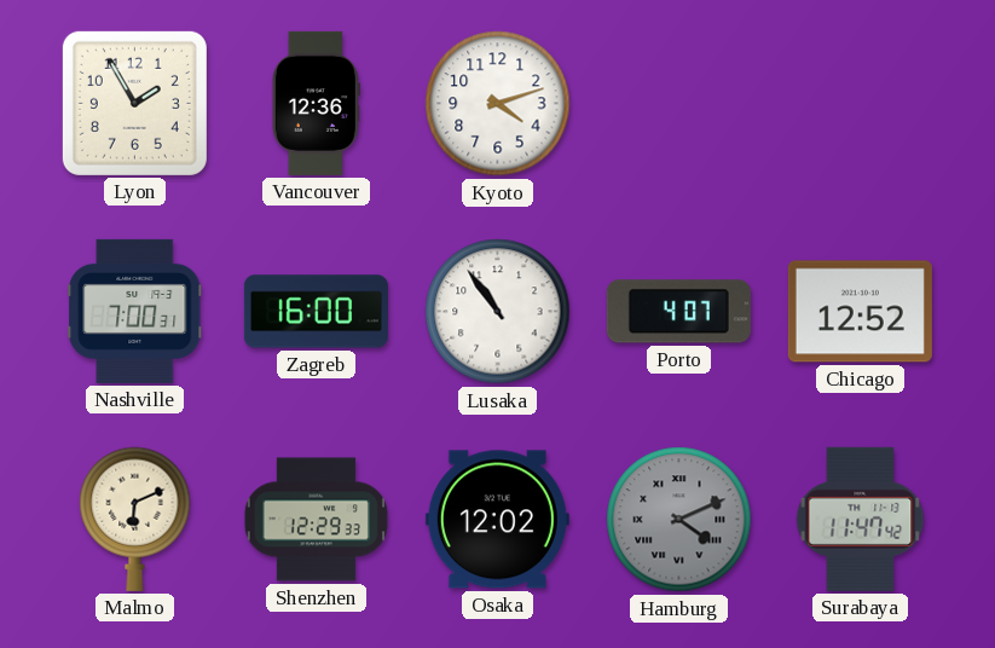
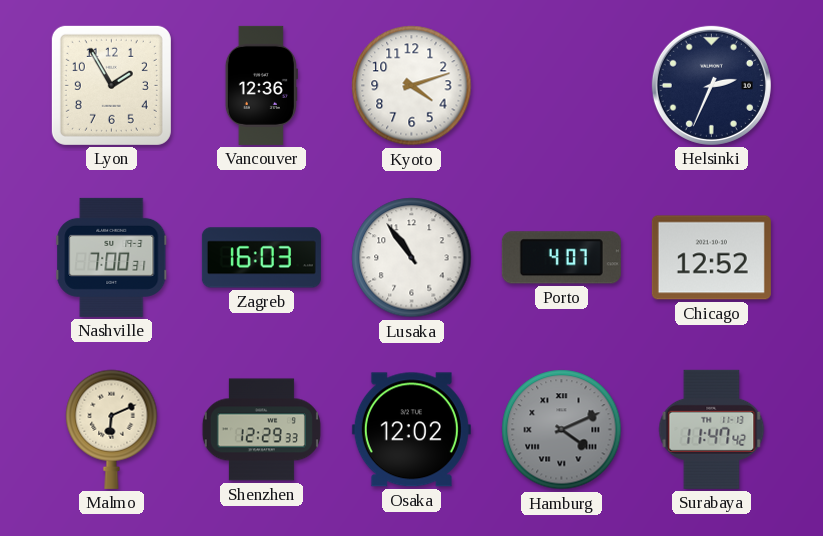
Helsinki: none -> 2:34
Zagreb: 16:00 -> 16:03
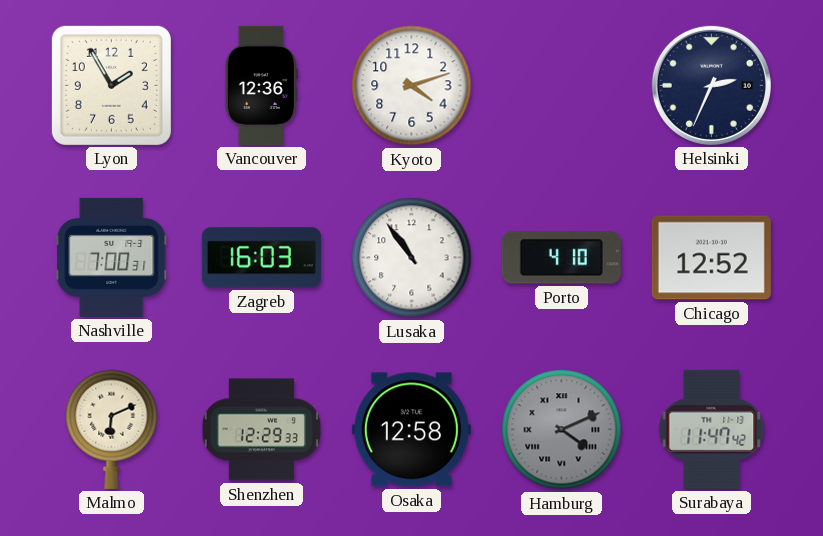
Porto: 4:07 -> 4:10
Osaka: 12:02 -> 12:58
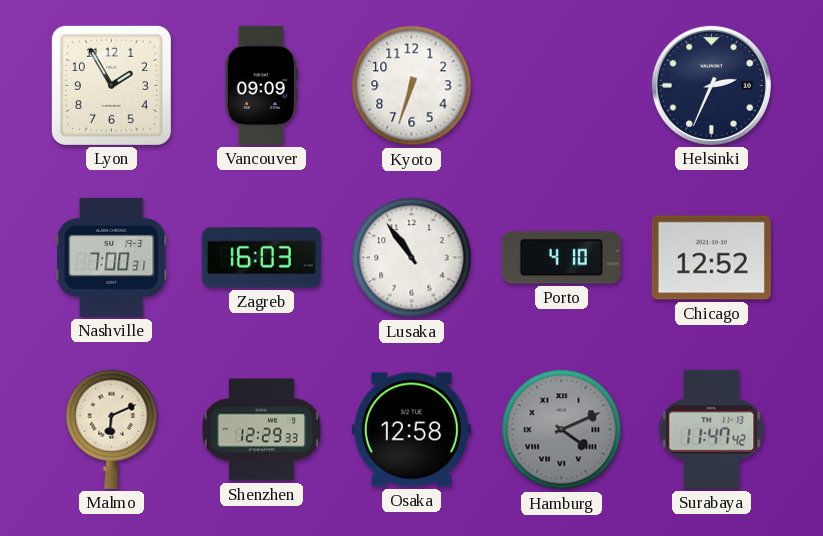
Vancouver: 12:36 -> 09:09
Kyoto: 4:12 -> 6:33
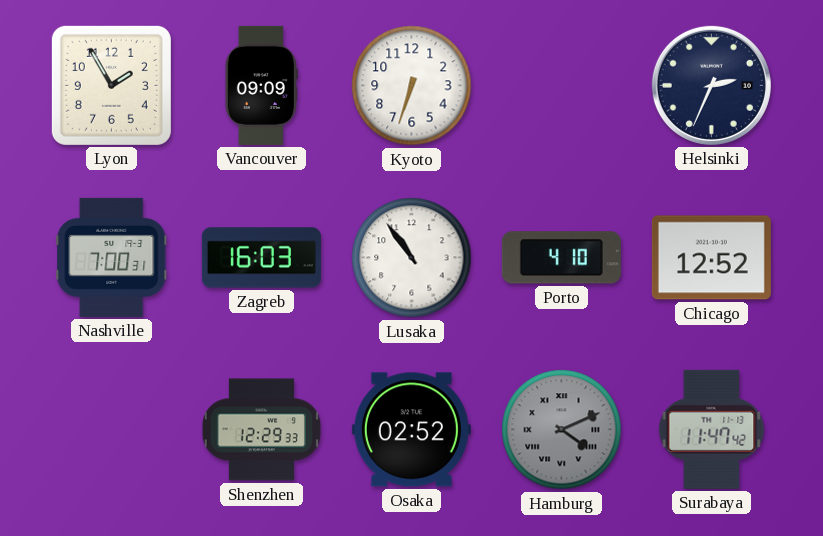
Malmo: 6:11 -> none
Osaka: 12:58 -> 02:52
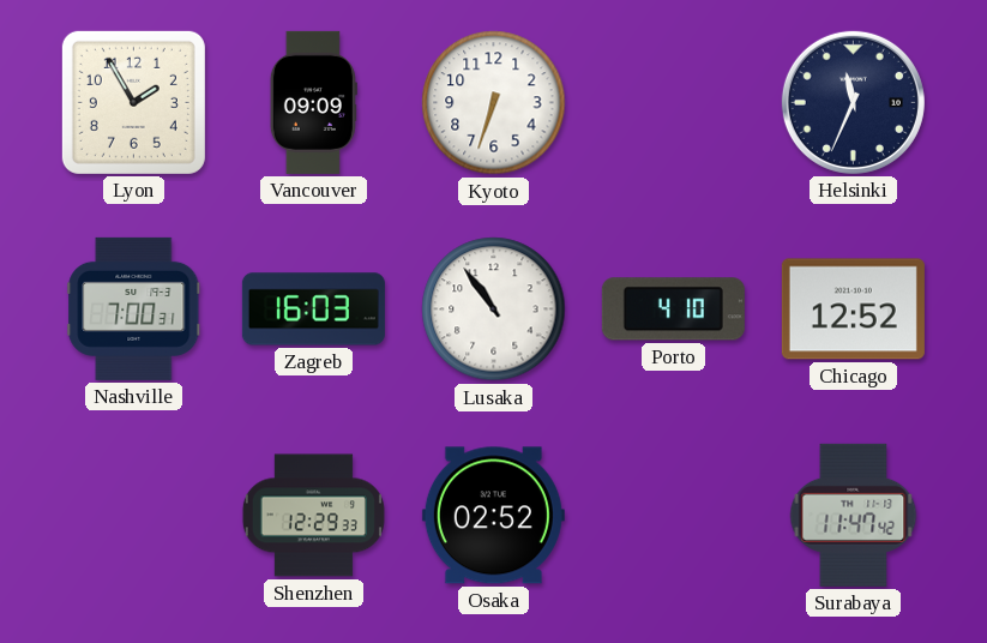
Helsinki: 2:34 -> 11:34
Hamburg: 4:11 -> none
